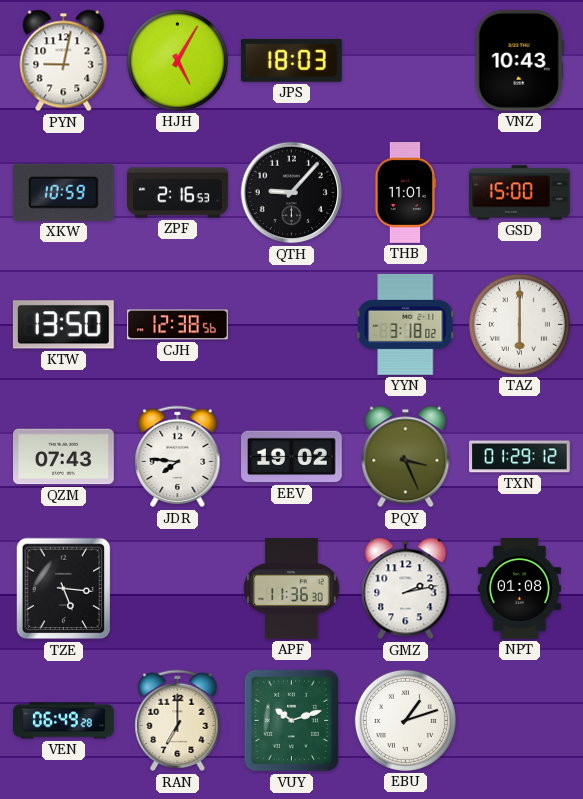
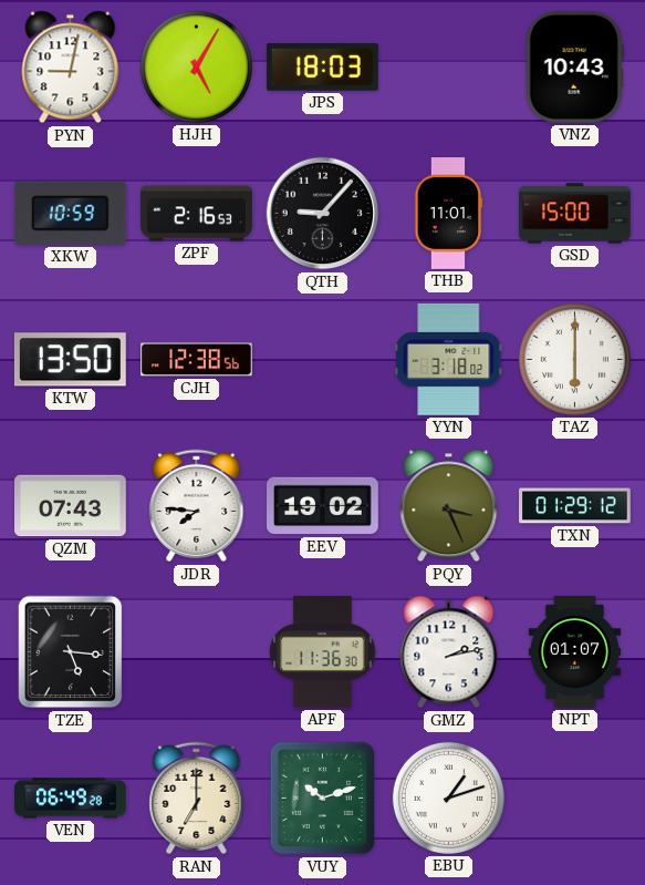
NPT: 01:08 -> 01:07
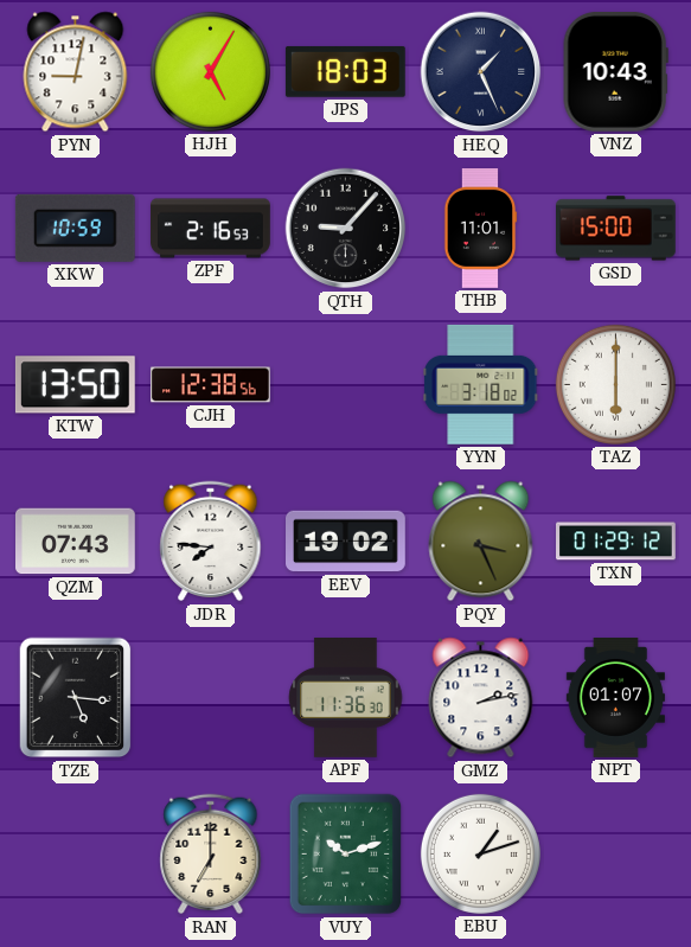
HEQ: none -> 1:26
VEN: 06:49 -> none
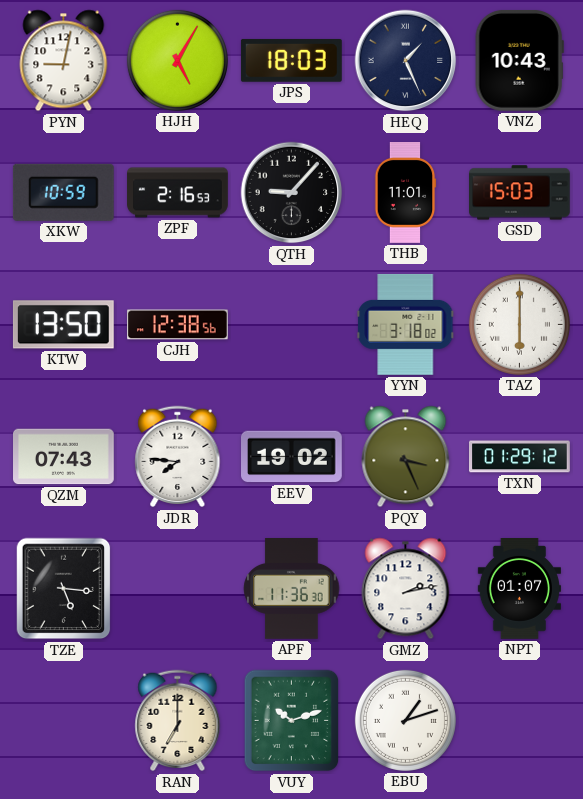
GSD: 15:00 -> 15:03
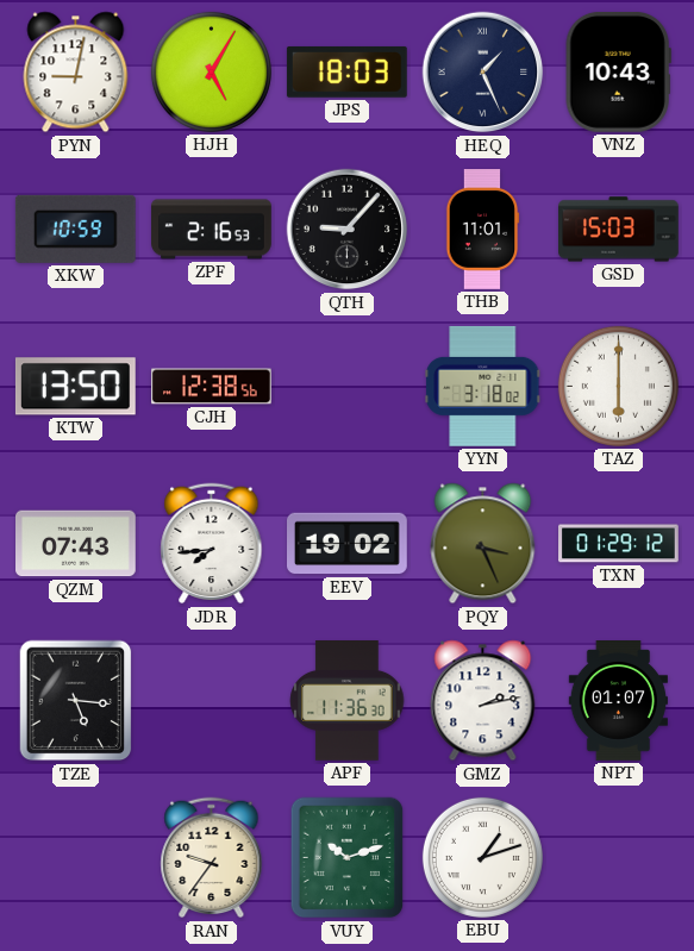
JDR: 7:46 -> 7:44
RAN: 7:00 -> 9:36
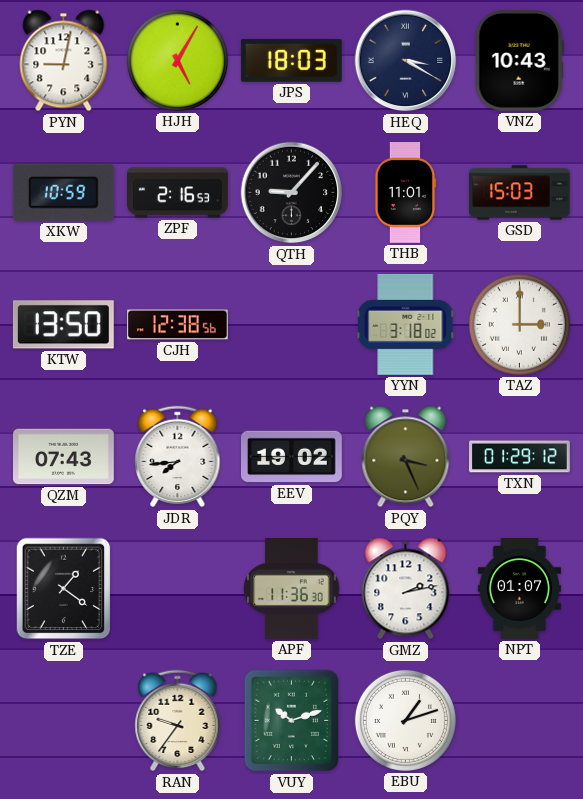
HEQ: 1:26 -> 3:20
TAZ: 6:00 -> 3:00
TZE: 5:16 -> 1:21
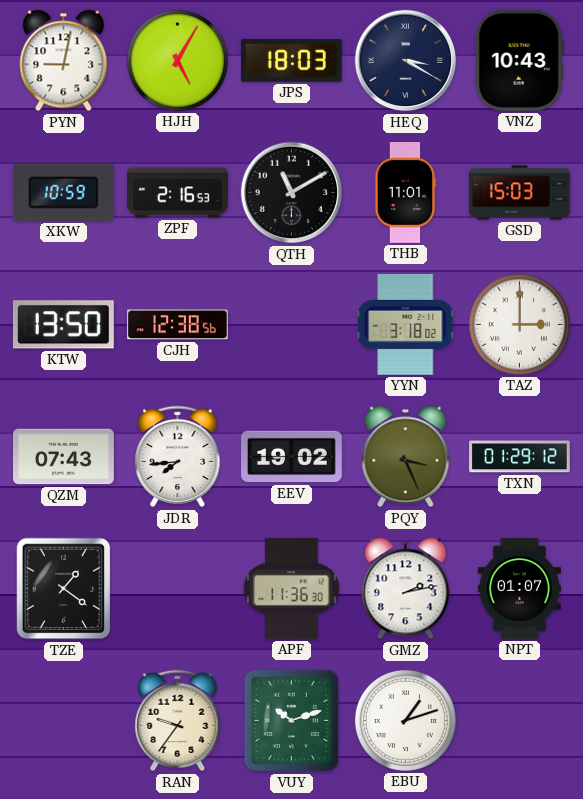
QTH: 9:07 -> 11:10
